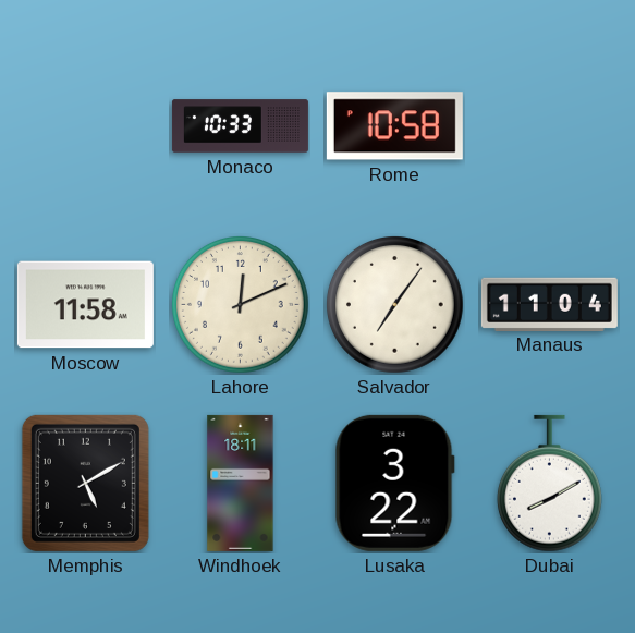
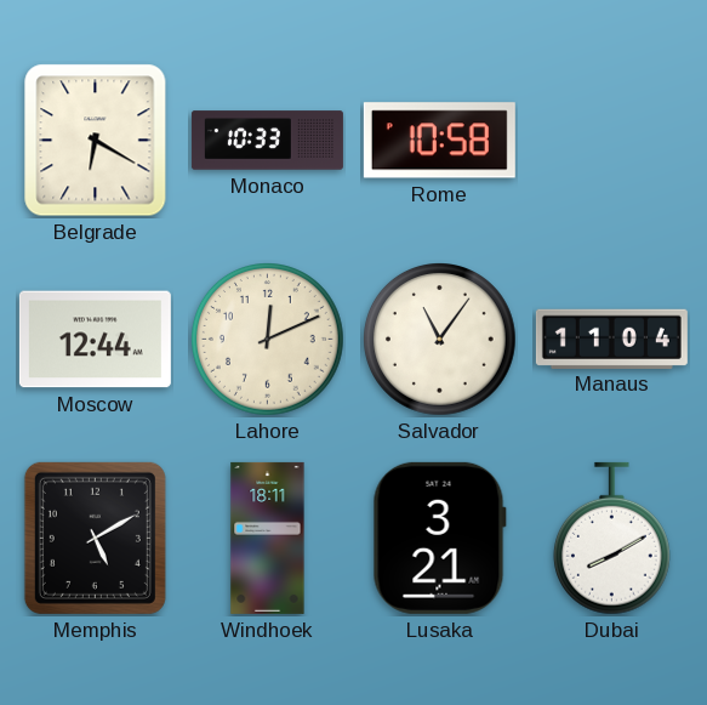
Belgrade: none -> 6:20
Moscow: 11:58 -> 12:44
Salvador: 7:06 -> 11:06
Lusaka: 3:22 -> 3:21
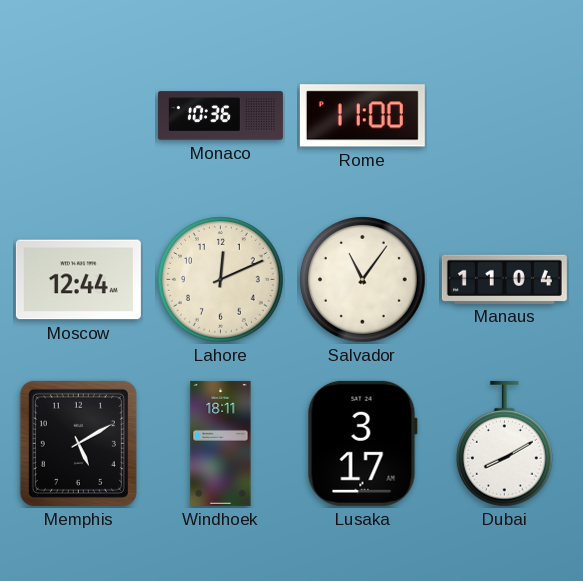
Belgrade: 6:20 -> none
Monaco: 10:33 -> 10:36
Rome: 10:58 -> 11:00
Lusaka: 3:21 -> 3:17
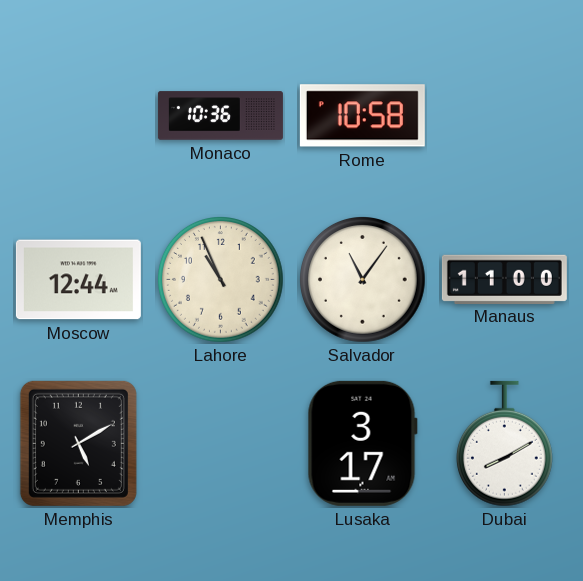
Rome: 11:00 -> 10:58
Lahore: 12:11 -> 10:56
Manaus: 11:04 -> 11:00
Windhoek: 18:11 -> none
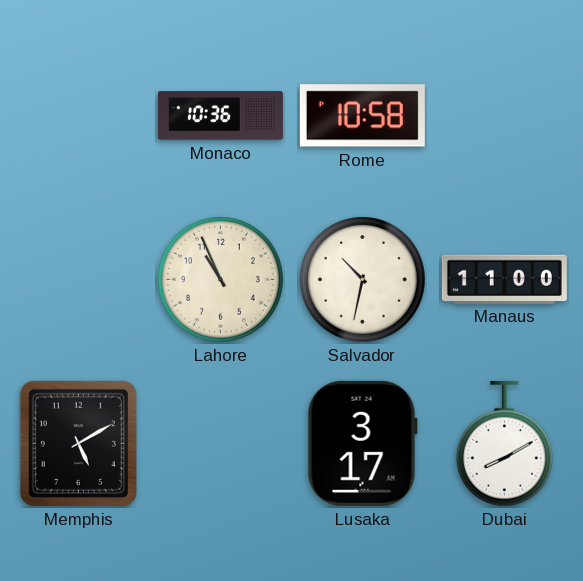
Moscow: 12:44 -> none
Salvador: 11:06 -> 10:32
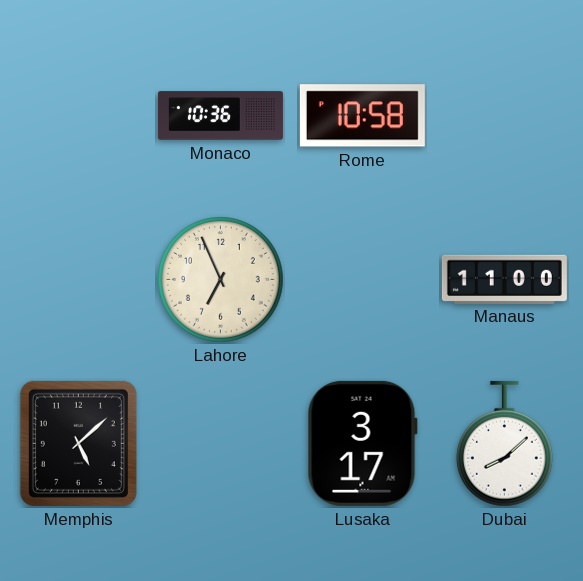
Lahore: 10:56 -> 6:56
Salvador: 10:32 -> none
Memphis: 5:10 -> 5:08
Dubai: 8:10 -> 8:08
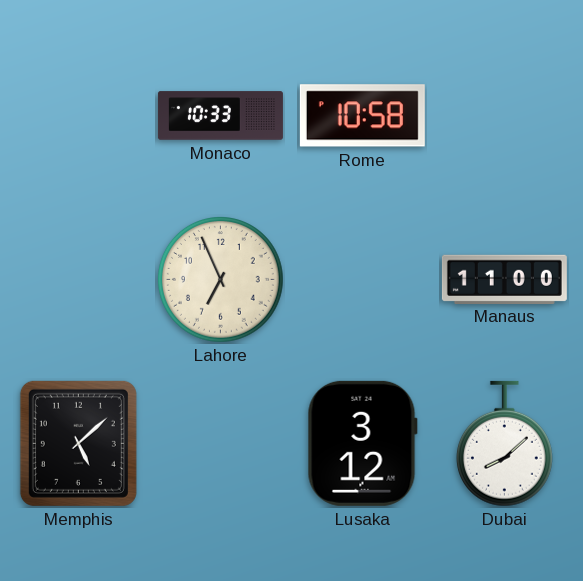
Monaco: 10:36 -> 10:33
Lusaka: 3:17 -> 3:12
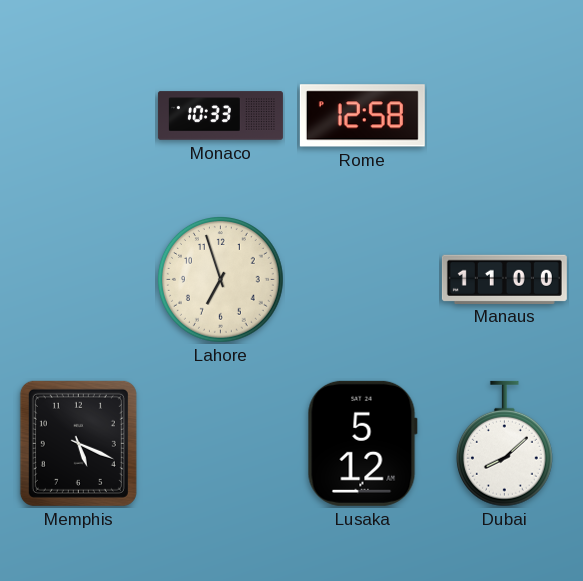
Rome: 10:58 -> 12:58
Lahore: 6:56 -> 6:57
Memphis: 5:08 -> 5:19
Lusaka: 3:12 -> 5:12
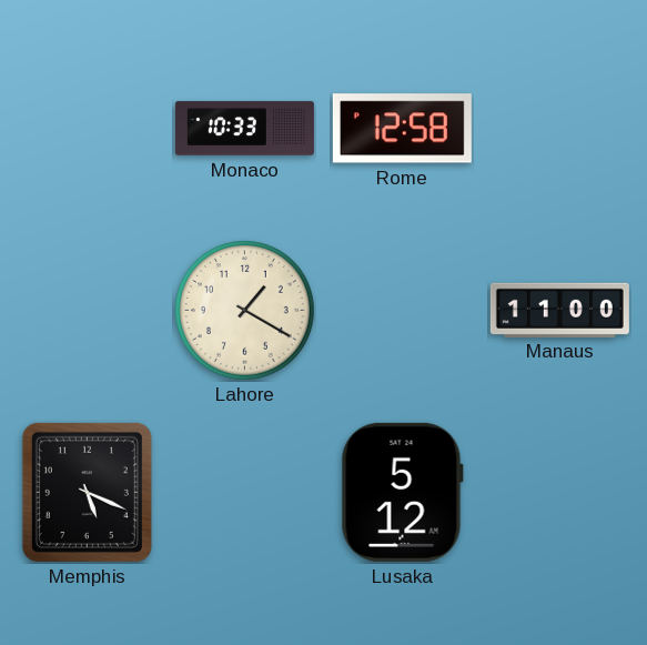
Lahore: 6:57 -> 1:20
Dubai: 8:08 -> none
